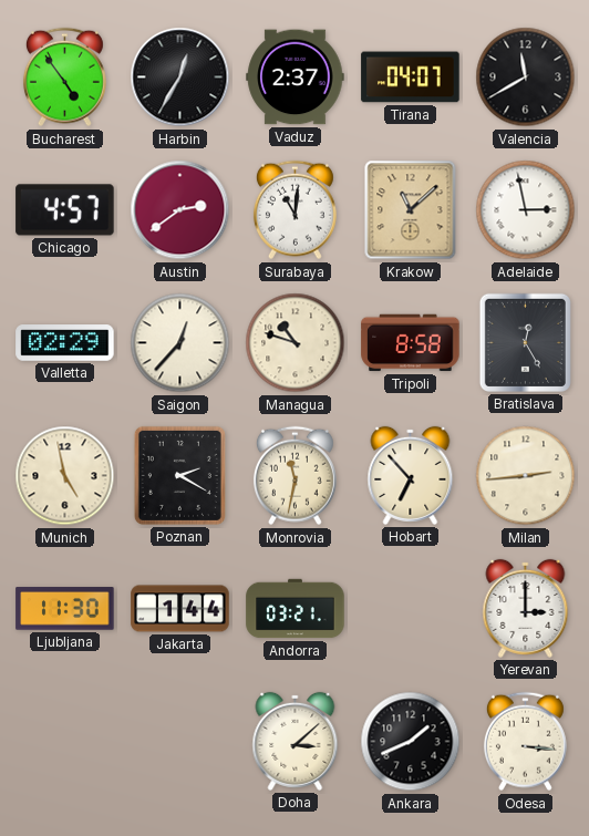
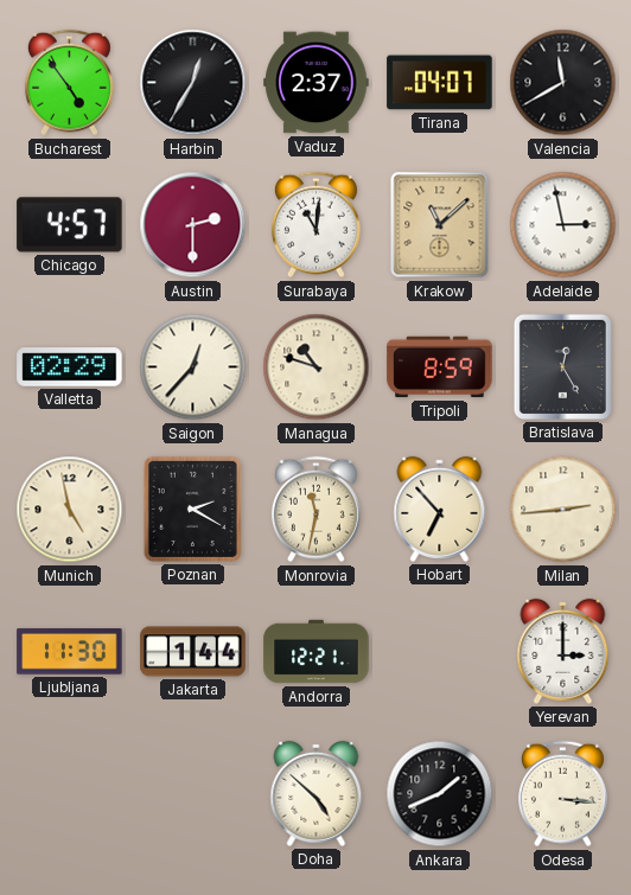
Austin: 2:39 -> 2:30
Tripoli: 8:58 -> 8:59
Andorra: 03:21 -> 12:21
Doha: 3:08 -> 4:52
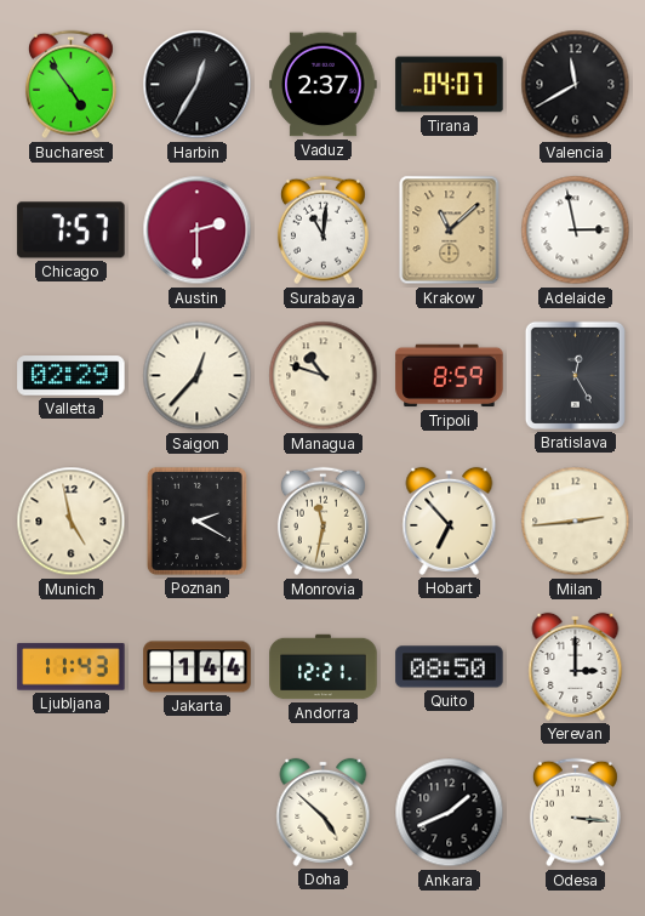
Chicago: 4:57 -> 7:57
Ljubljana: 11:30 -> 11:43
Quito: none -> 08:50
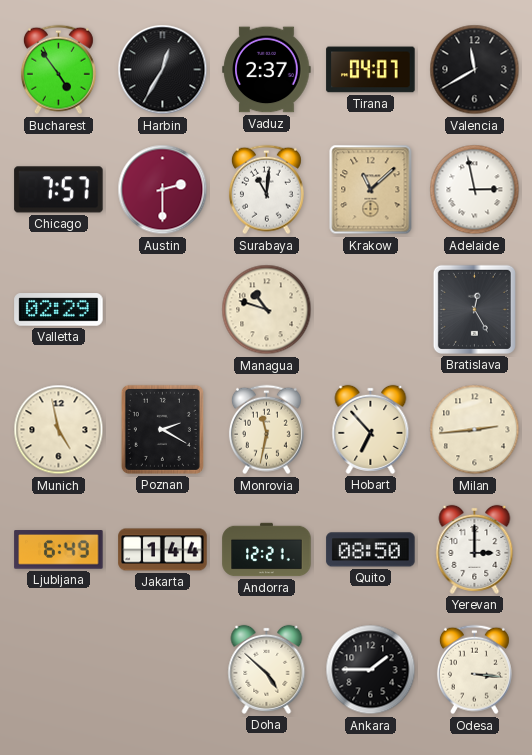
Saigon: 12:37 -> none
Tripoli: 8:59 -> none
Ljubljana: 11:43 -> 6:49
Ankara: 1:41 -> 1:45
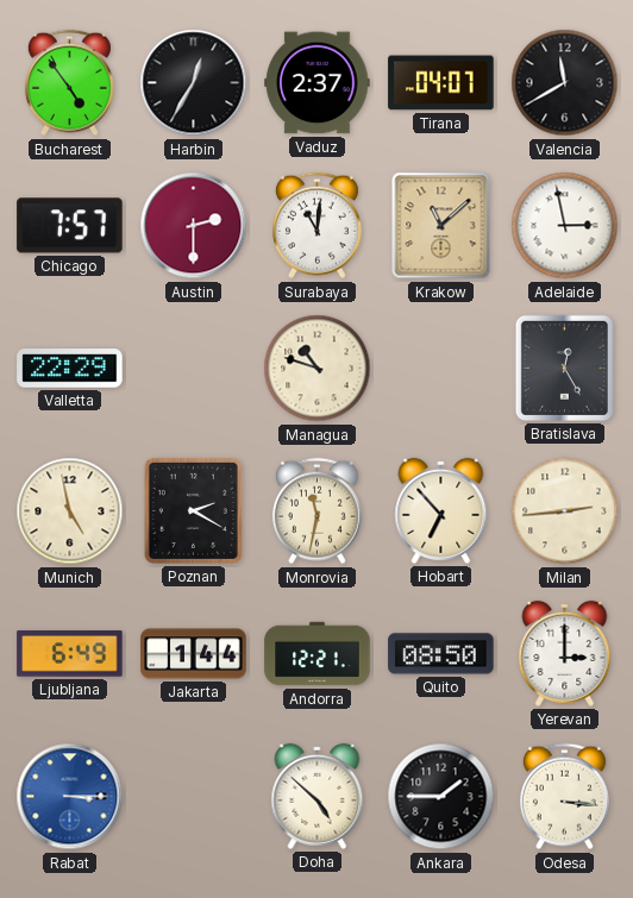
Valletta: 02:29 -> 22:29
Rabat: none -> 3:15
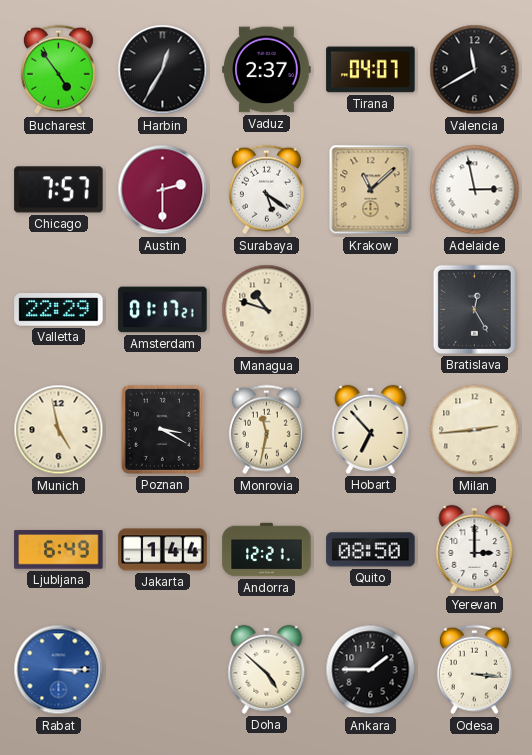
Surabaya: 11:01 -> 5:21
Amsterdam: none -> 01:17
Poznan: 2:20 -> 3:20
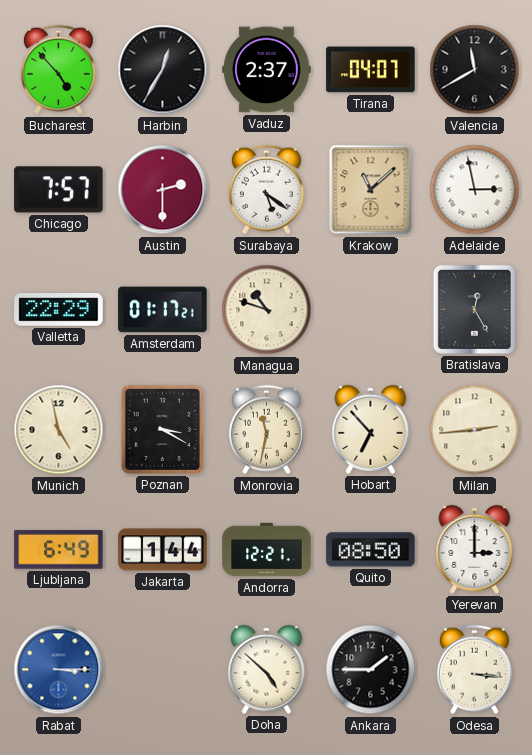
Bucharest: 4:54 -> 4:53
